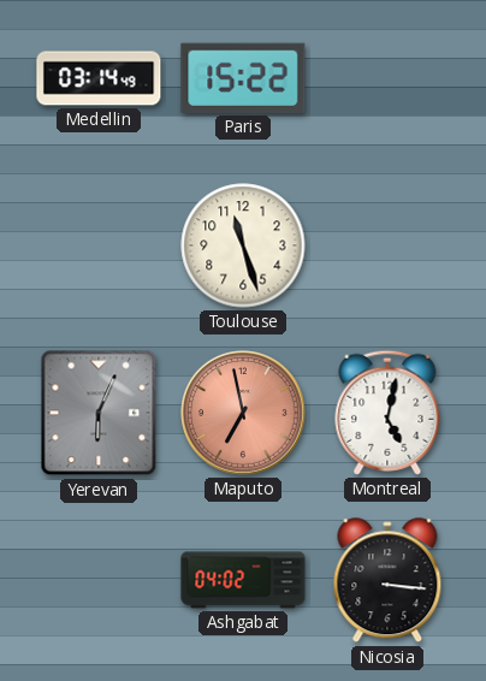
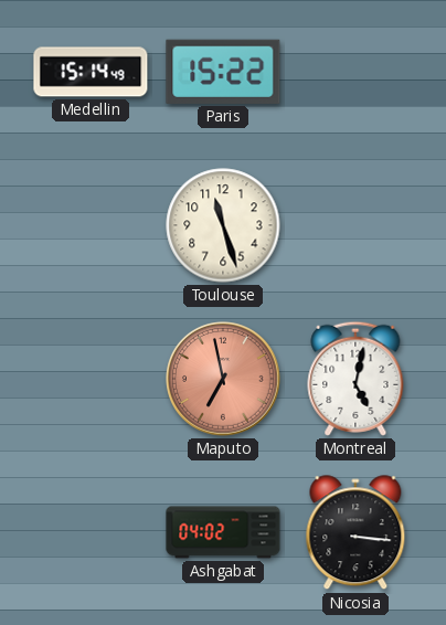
Medellin: 03:14 -> 15:14
Yerevan: 6:04 -> none
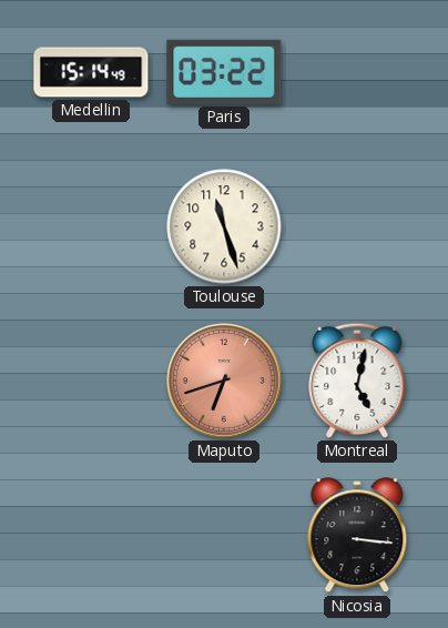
Paris: 15:22 -> 03:22
Maputo: 6:58 -> 6:42
Ashgabat: 04:02 -> none
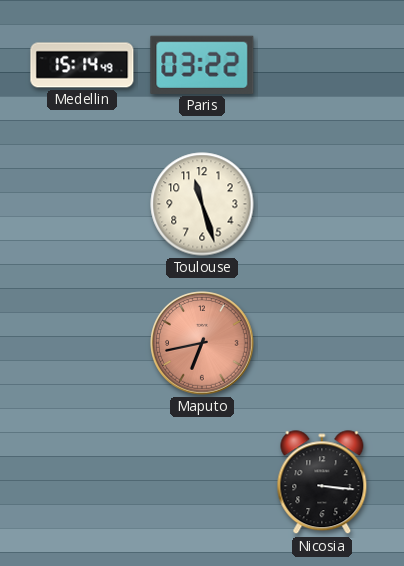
Maputo: 6:42 -> 6:43
Montreal: 5:02 -> none
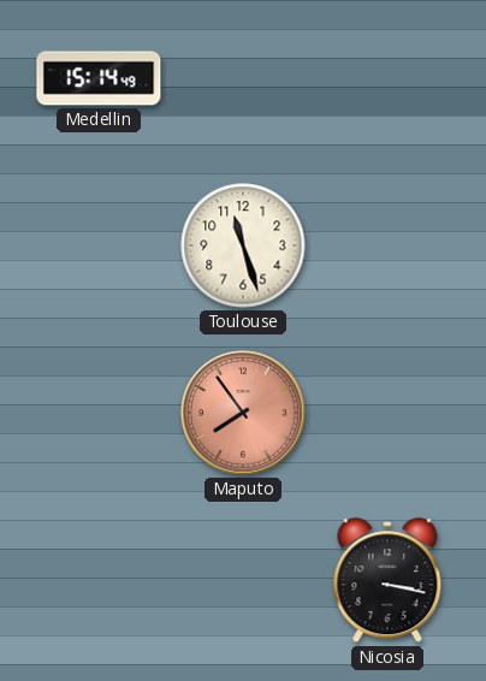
Paris: 03:22 -> none
Maputo: 6:43 -> 7:54
Nicosia: 3:16 -> 3:17
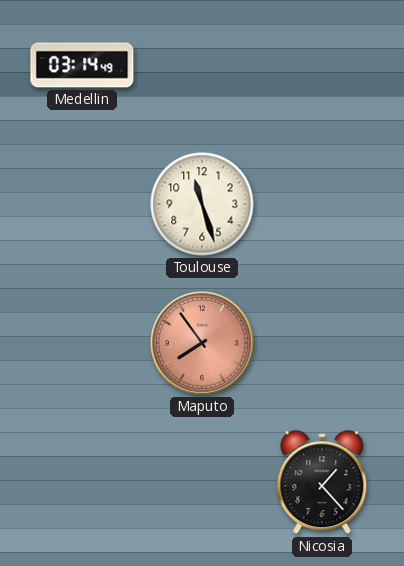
Medellin: 15:14 -> 03:14
Nicosia: 3:17 -> 1:23
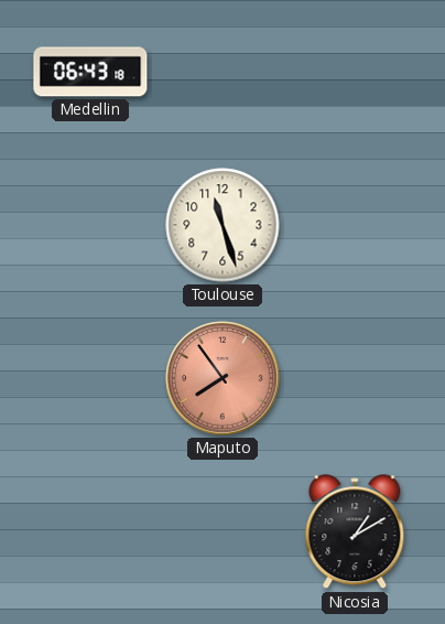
Medellin: 03:14 -> 06:43
Nicosia: 1:23 -> 1:10
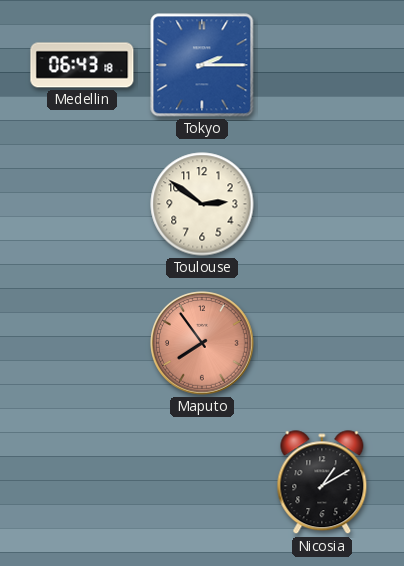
Tokyo: none -> 2:15
Toulouse: 11:27 -> 2:51
